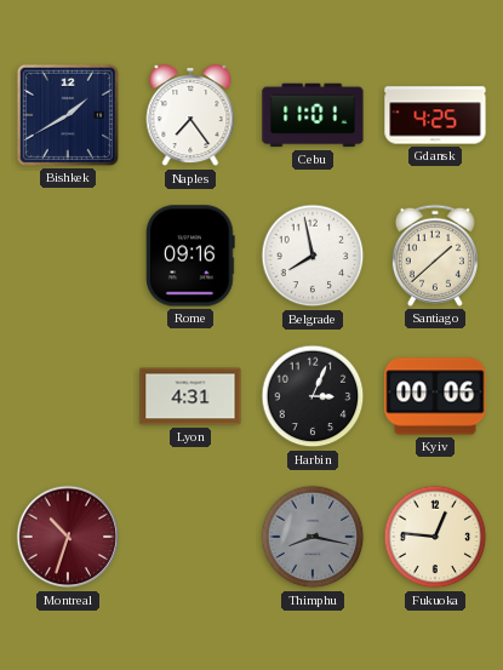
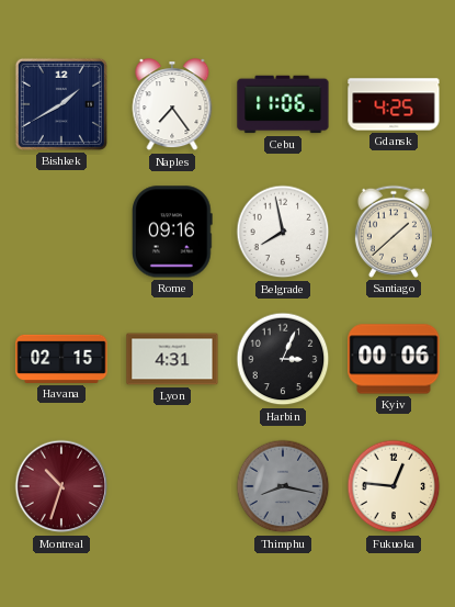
Cebu: 11:01 -> 11:06
Havana: none -> 02:15
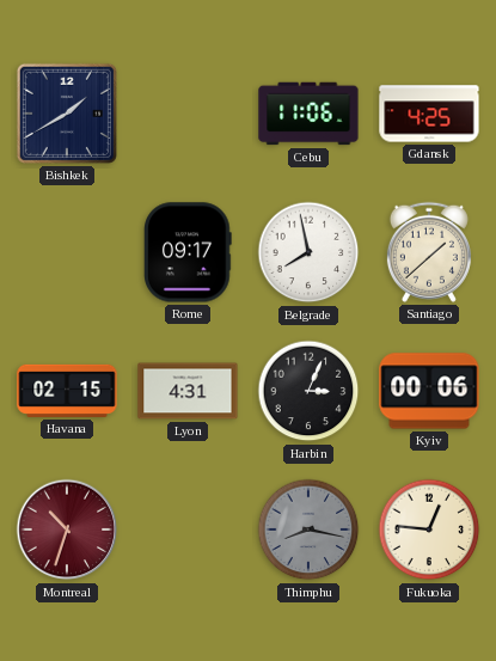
Naples: 7:24 -> none
Rome: 09:16 -> 09:17
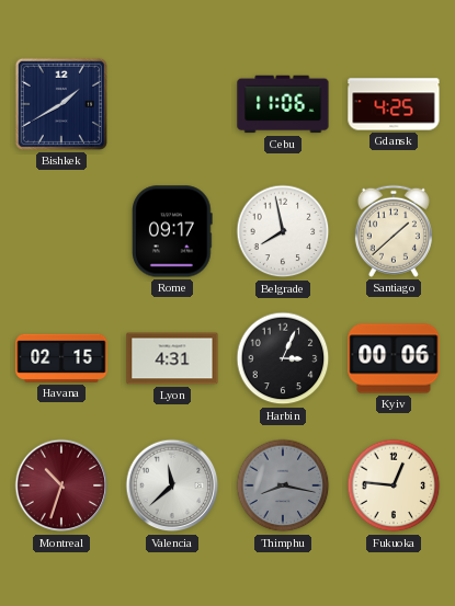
Valencia: none -> 11:38
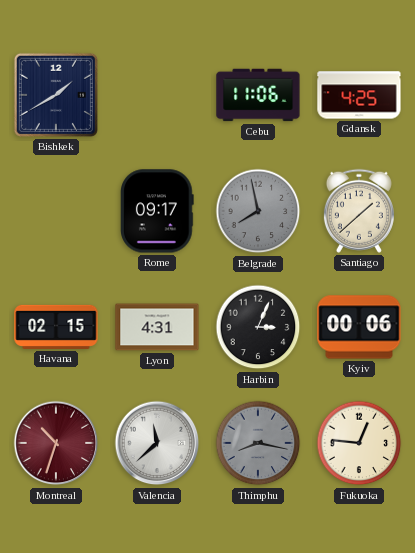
Belgrade dial: white -> grey
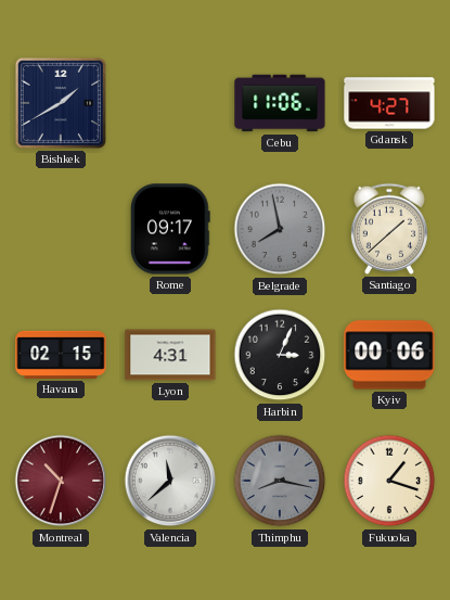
Gdansk: 4:25 -> 4:27
Fukuoka: 12:46 -> 1:18
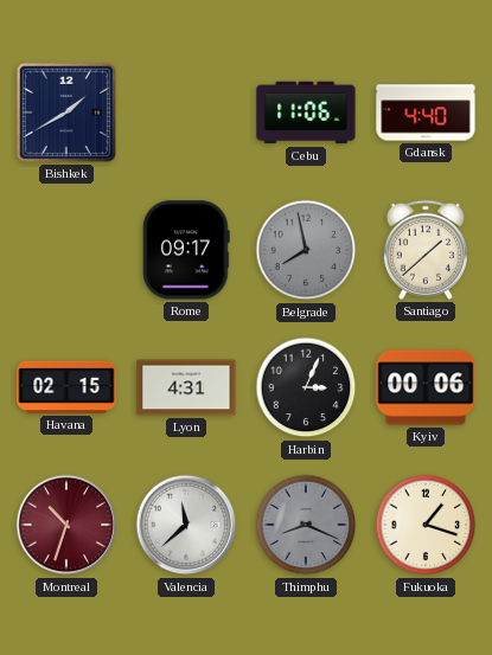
Gdansk: 4:27 -> 4:40
Thimphu: 8:17 -> 8:19
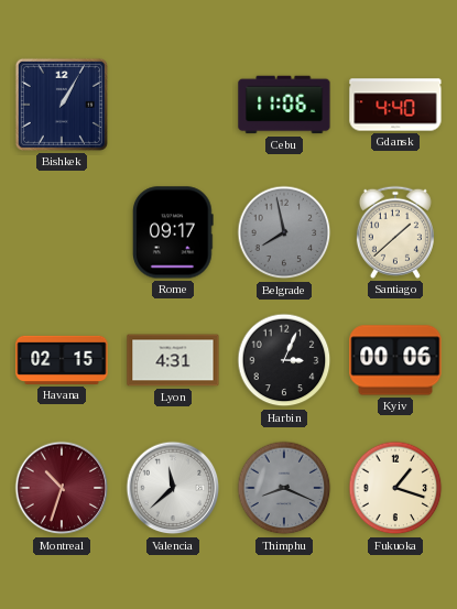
Bishkek: 1:40 -> 1:05
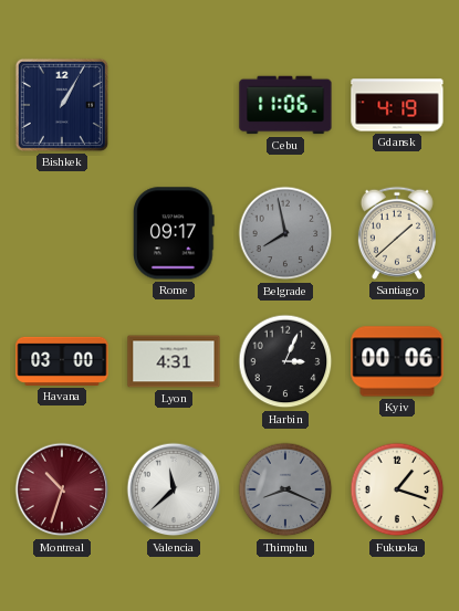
Gdansk: 4:40 -> 4:19
Havana: 02:15 -> 03:00
